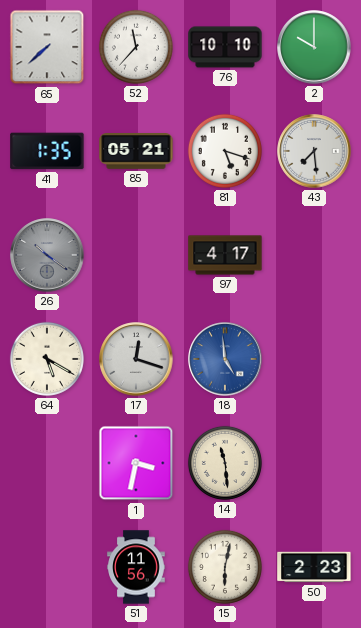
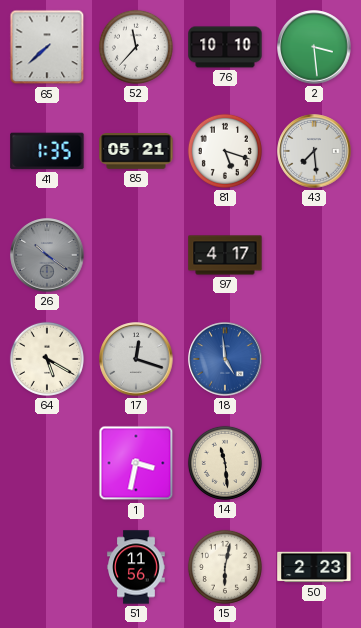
2: 10:00 -> 3:29
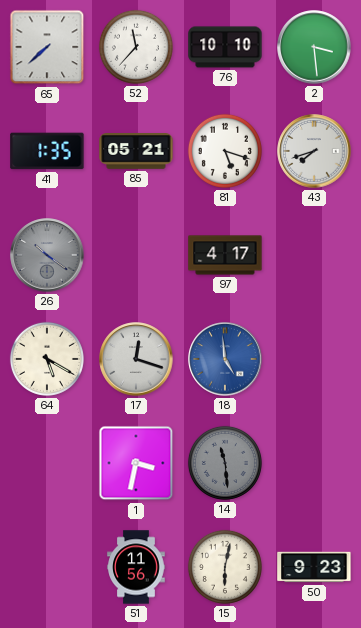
43: 7:29 -> 7:42
14 dial: cream -> grey
50: 2:23 -> 9:23
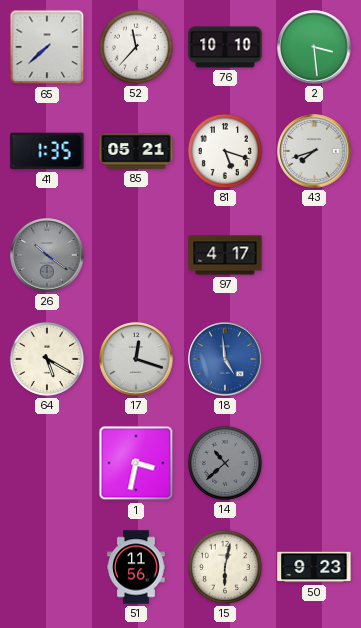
14: 11:29 -> 10:38
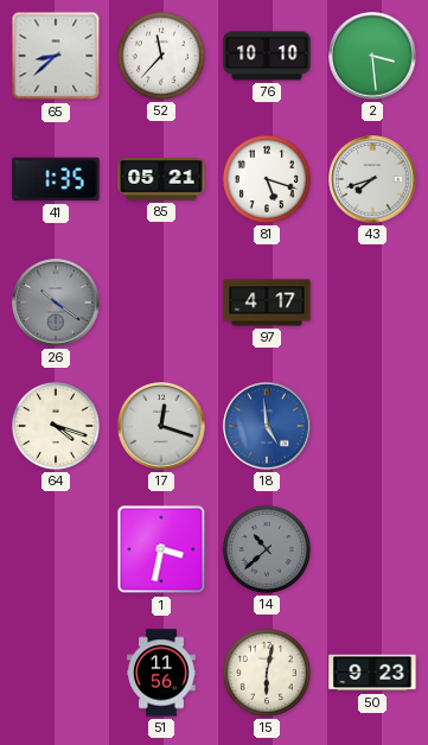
65: 7:38 -> 8:38
64: 5:20 -> 4:18
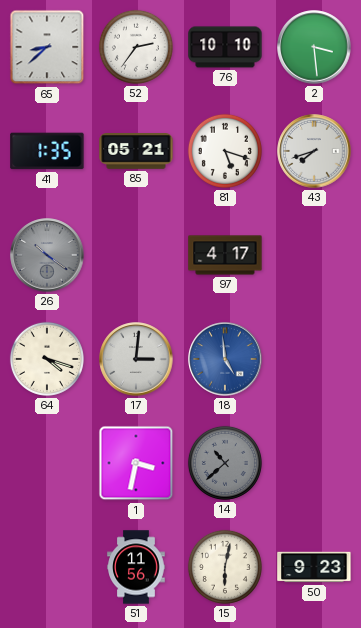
52: 11:37 -> 2:36
17: 12:18 -> 3:01
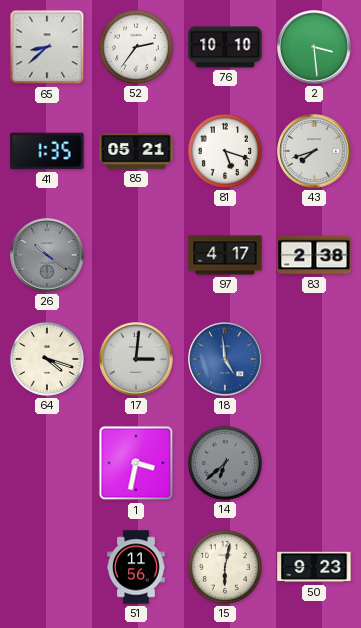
83: none -> 2:38
14: 10:38 -> 6:38
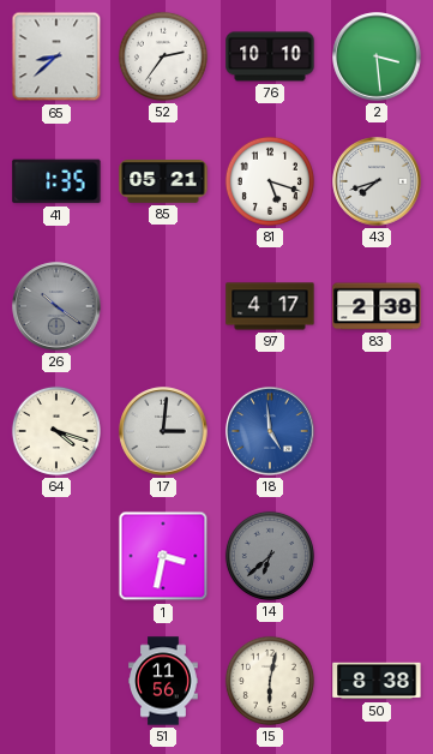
50: 9:23 -> 8:38
